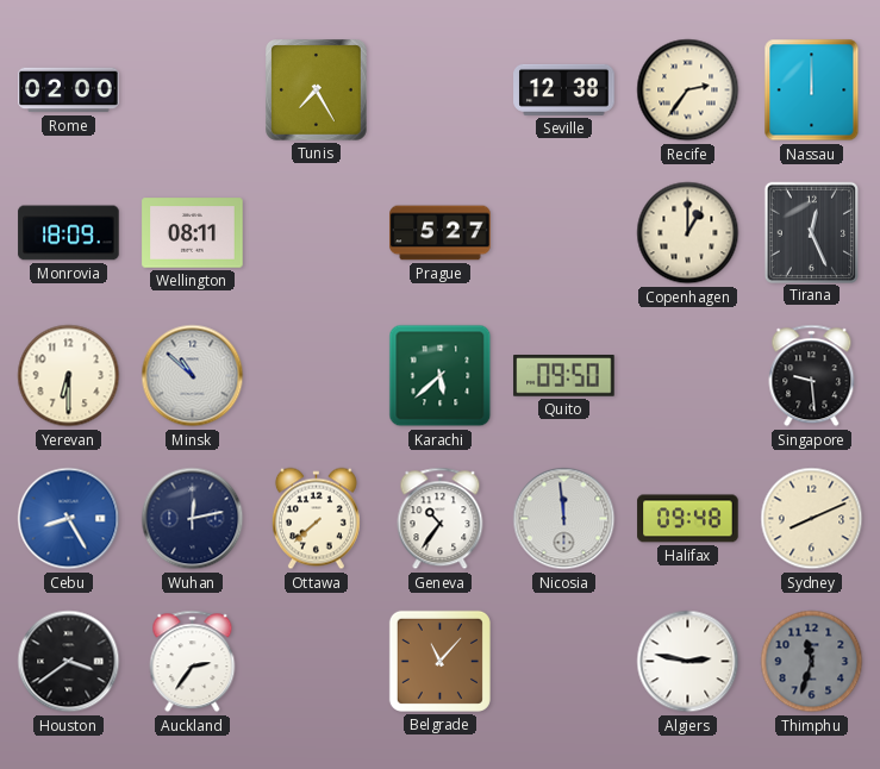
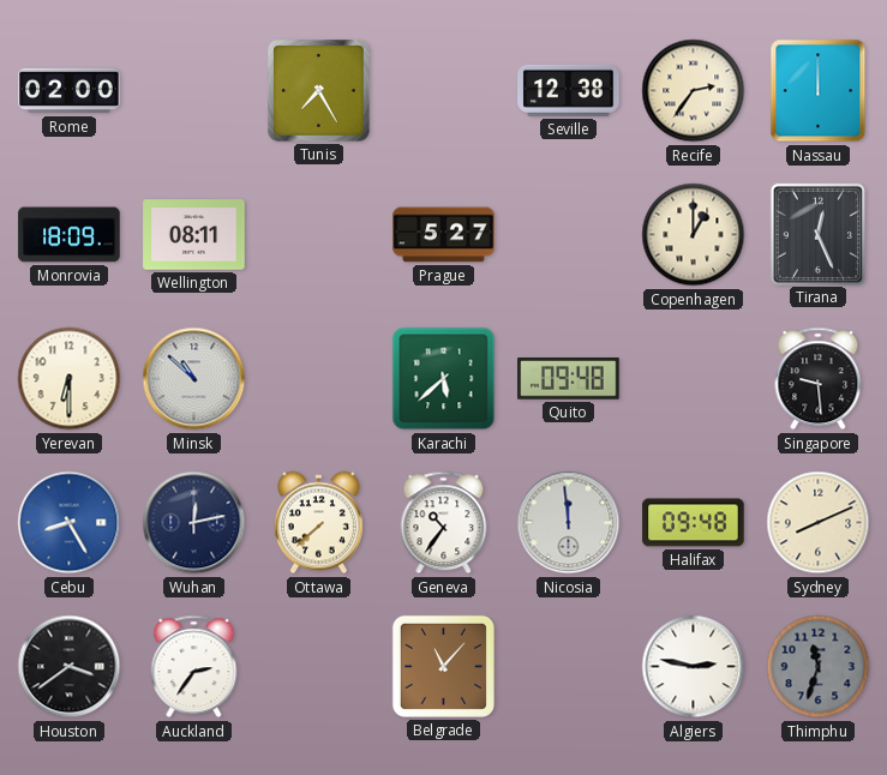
Quito: 09:50 -> 09:48
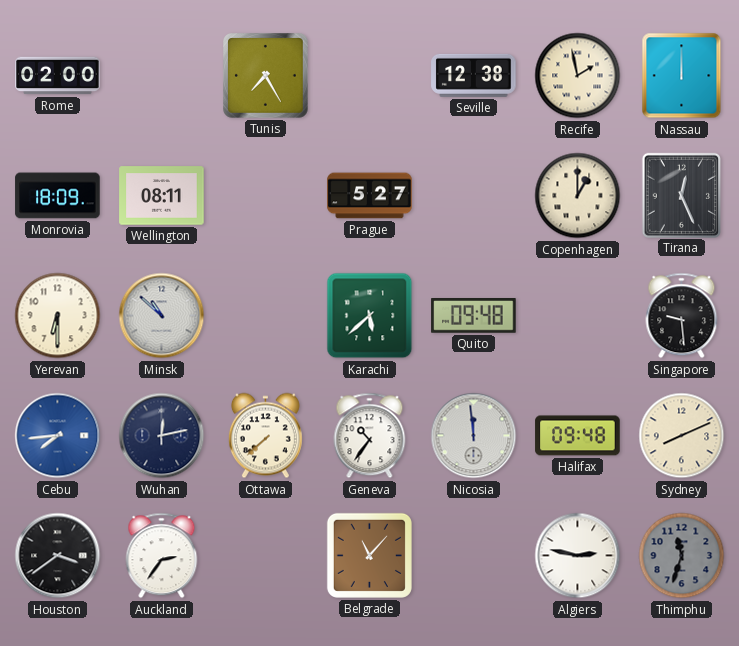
Recife: 2:36 -> 1:58
Cebu: 8:25 -> 7:44
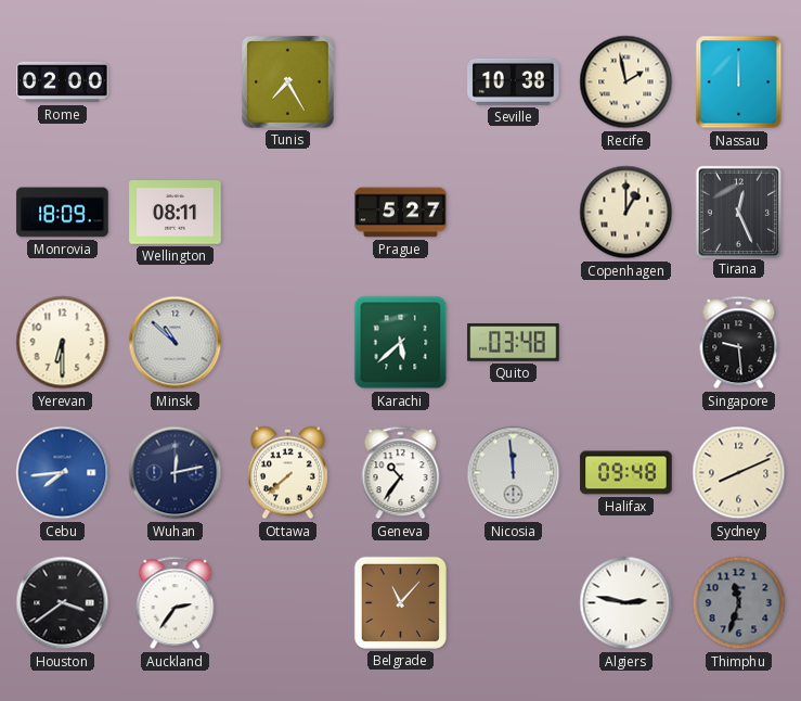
Seville: 12:38 -> 10:38
Quito: 09:48 -> 03:48
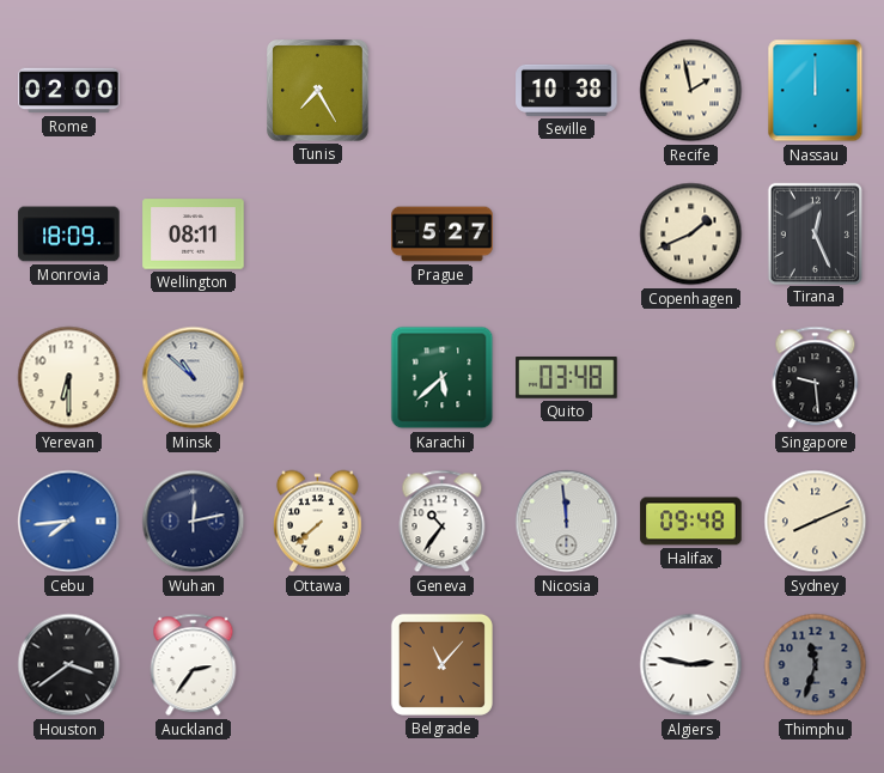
Copenhagen: 1:00 -> 1:41
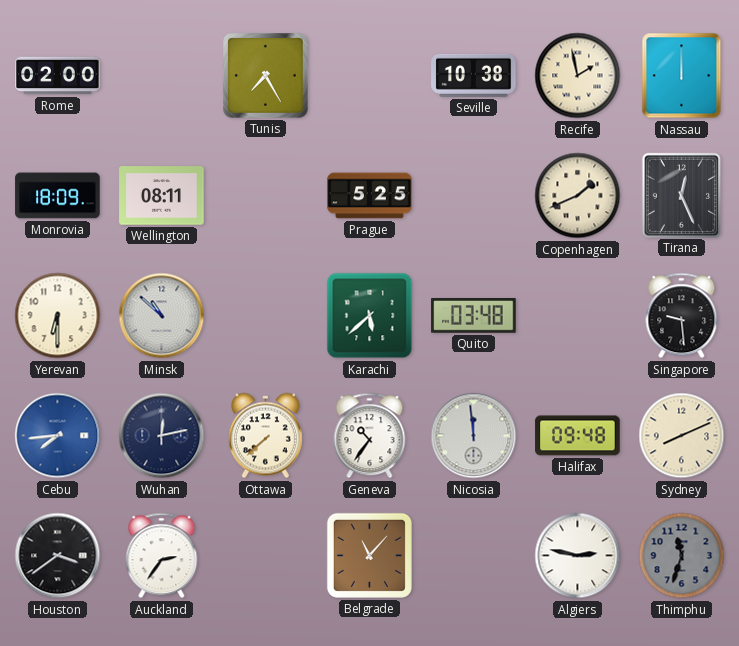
Prague: 5:27 -> 5:25
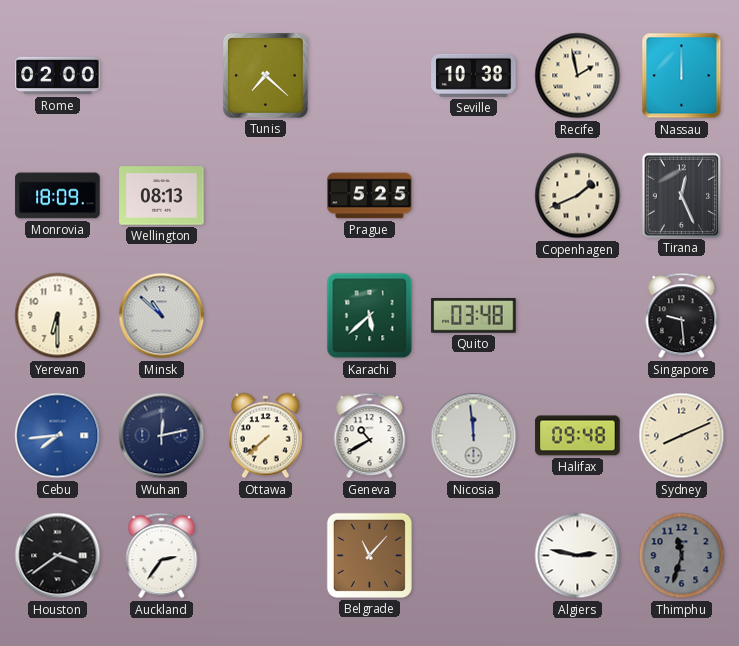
Tunis: 7:25 -> 7:22
Wellington: 08:11 -> 08:13
Geneva: 10:36 -> 10:40
